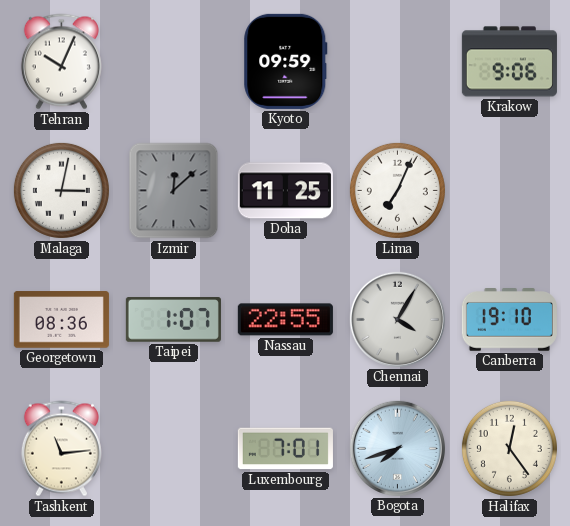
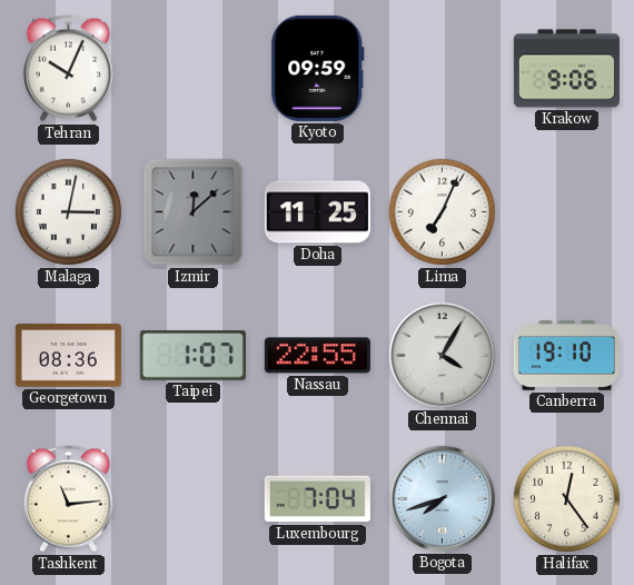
Luxembourg: 7:01 -> 7:04
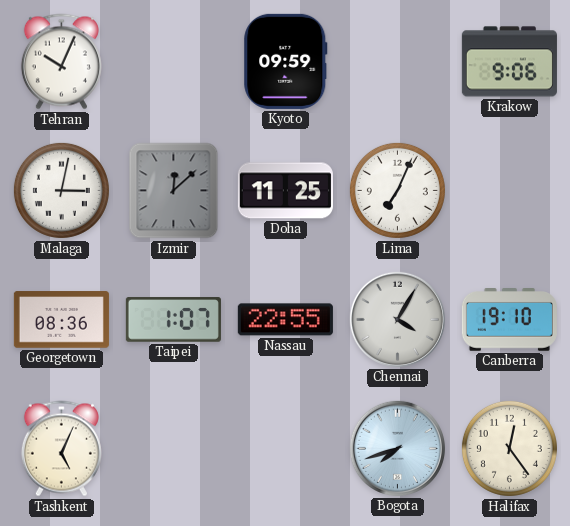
Tashkent: 11:14 -> 5:04
Luxembourg: 7:04 -> none
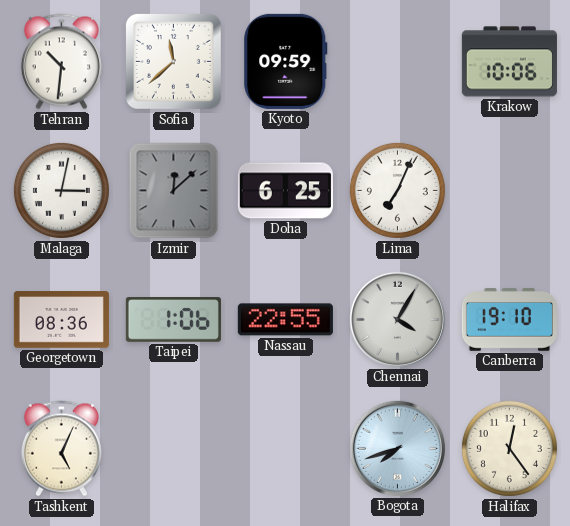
Tehran: 10:04 -> 10:31
Sofia: none -> 11:38
Krakow: 9:06 -> 10:06
Doha: 11:25 -> 6:25
Taipei: 1:07 -> 1:06
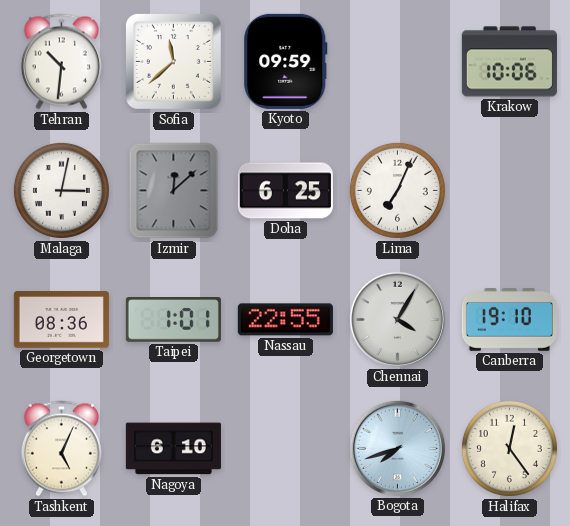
Taipei: 1:06 -> 1:01
Nagoya: none -> 6:10
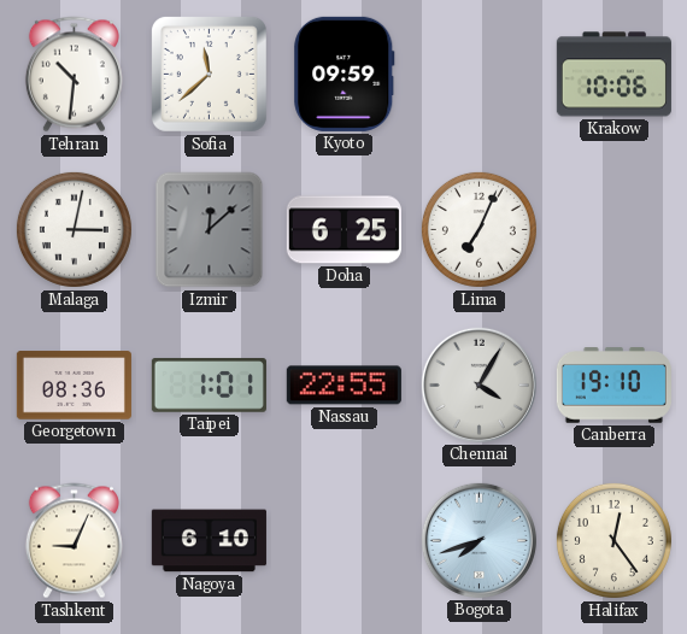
Tashkent: 5:04 -> 9:04
